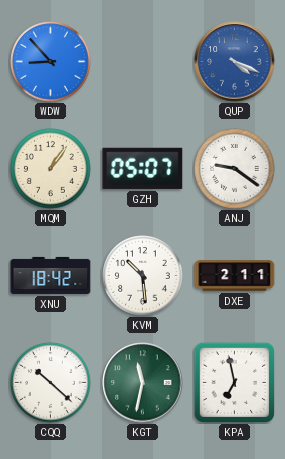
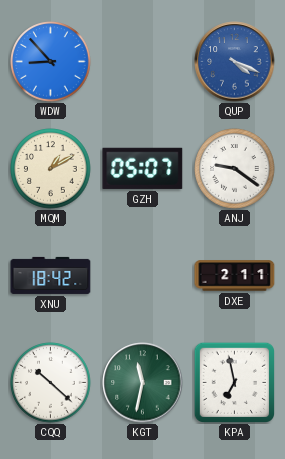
MQM: 1:06 -> 1:10
KVM: 10:29 -> none
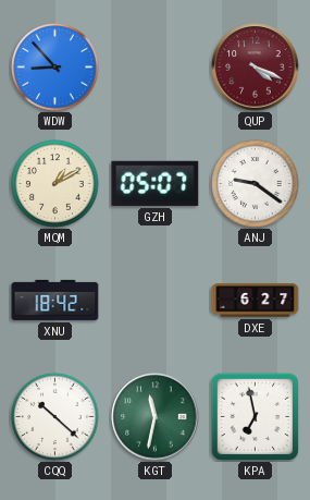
QUP dial: blue -> burgundy
DXE: 2:11 -> 6:27
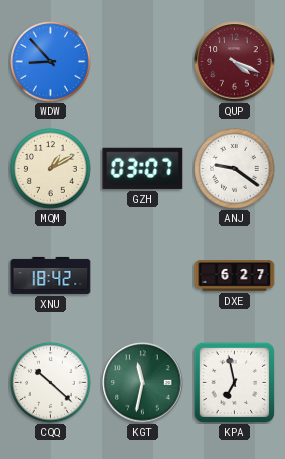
GZH: 05:07 -> 03:07
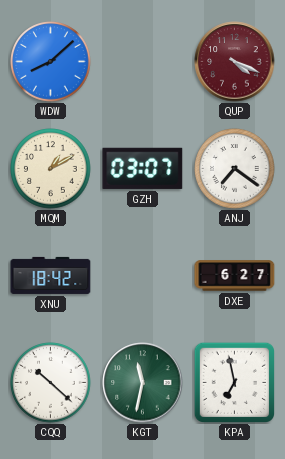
WDW: 8:53 -> 8:08
ANJ: 9:21 -> 7:21
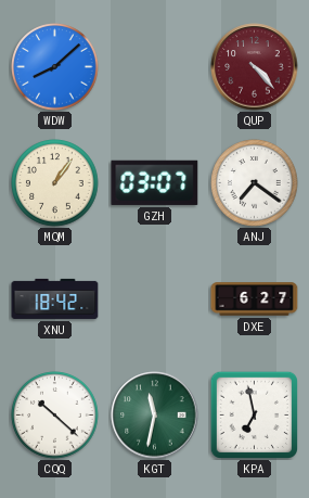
QUP: 4:19 -> 4:23
MQM: 1:10 -> 1:06
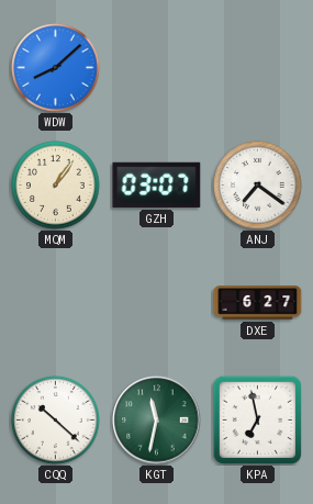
QUP: 4:23 -> none
XNU: 18:42 -> none
